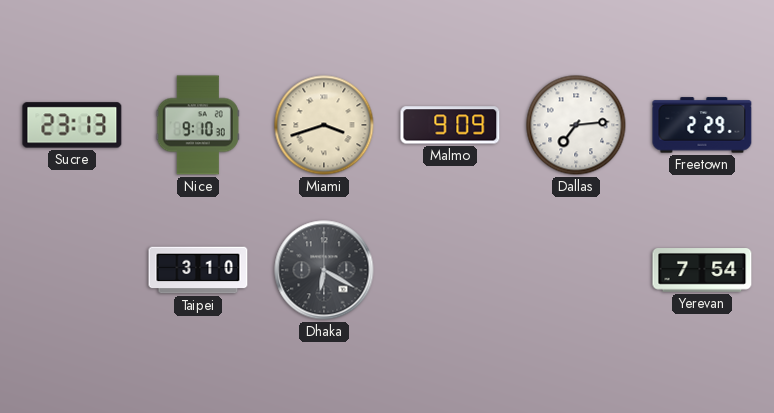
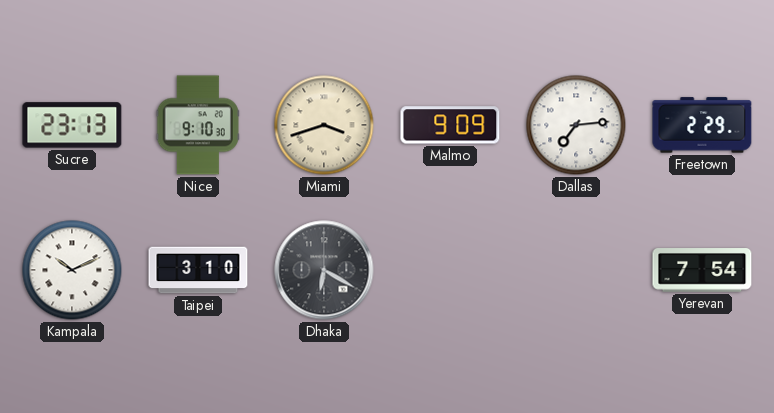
Kampala: none -> 10:11
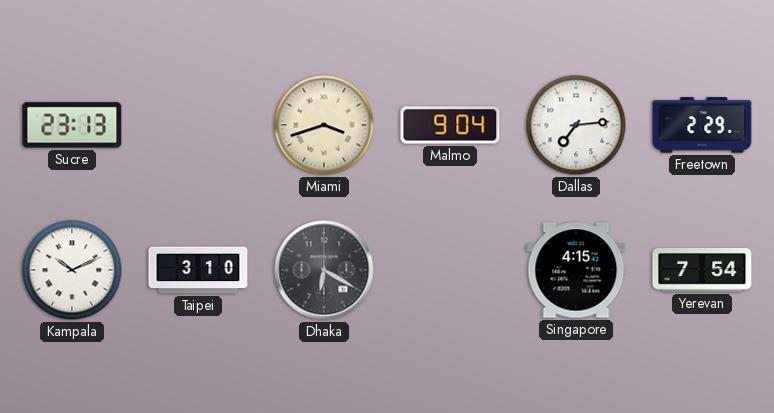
Nice: 9:10 -> none
Malmo: 9:09 -> 9:04
Singapore: none -> 4:15
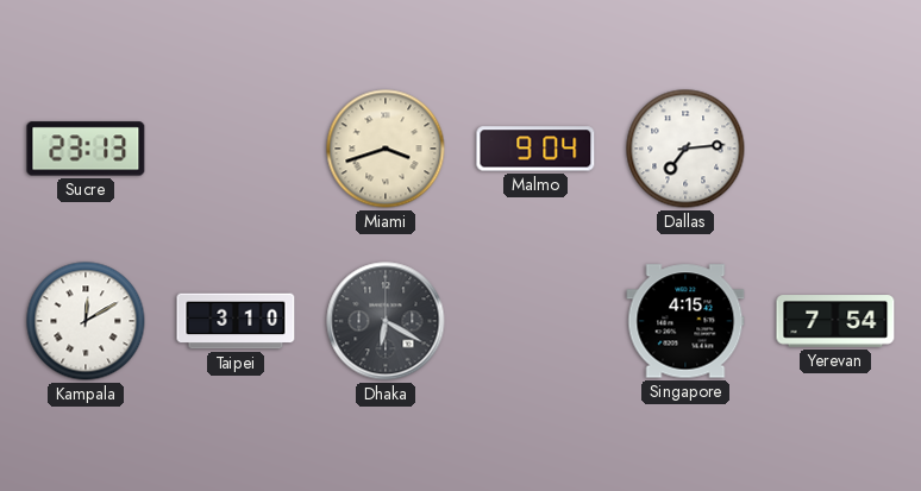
Freetown: 2:29 -> none
Kampala: 10:11 -> 12:10
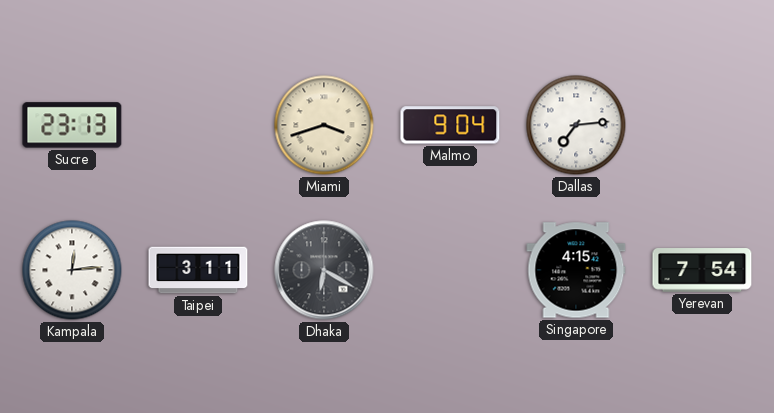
Kampala: 12:10 -> 12:14
Taipei: 3:10 -> 3:11
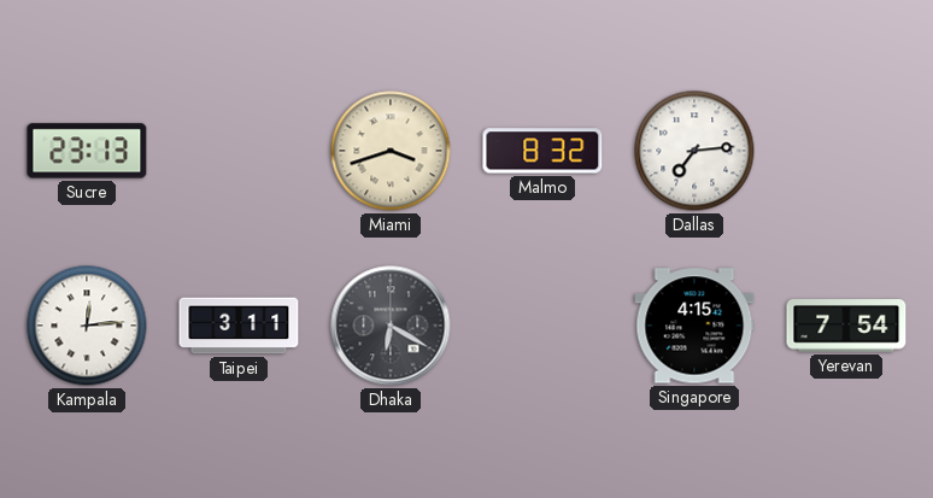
Malmo: 9:04 -> 8:32
